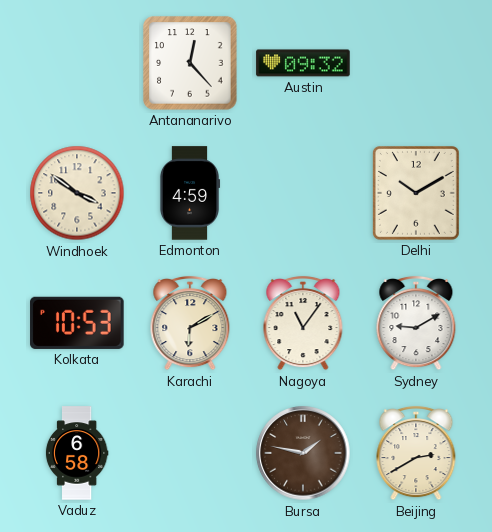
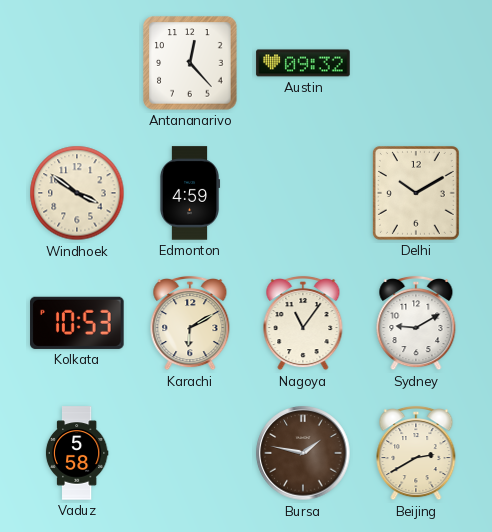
Vaduz: 6:58 -> 5:58
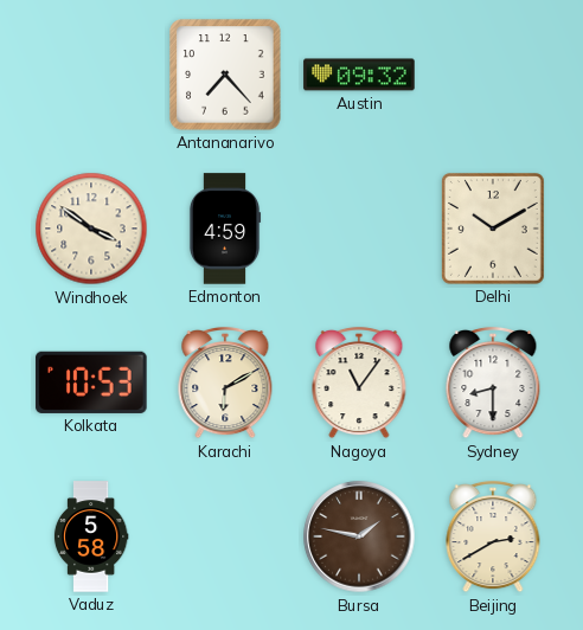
Antananarivo: 12:23 -> 7:23
Sydney: 9:10 -> 8:30
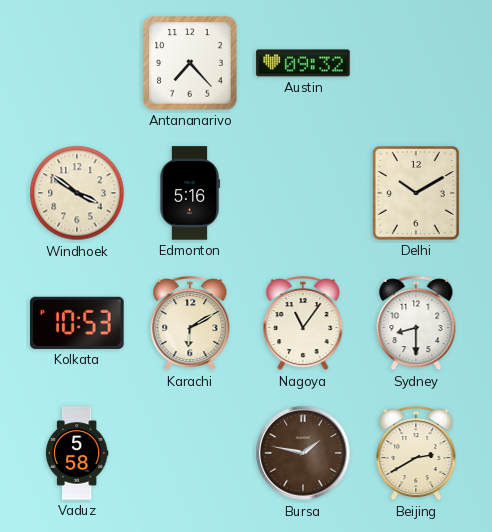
Edmonton: 4:59 -> 5:16
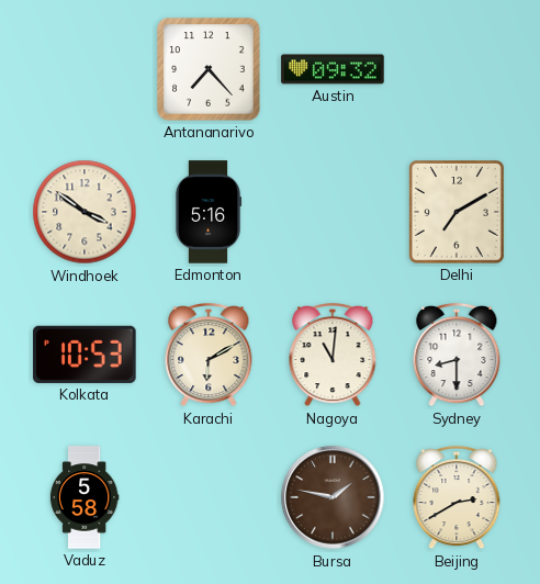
Delhi: 10:10 -> 7:10
Nagoya: 11:06 -> 11:01
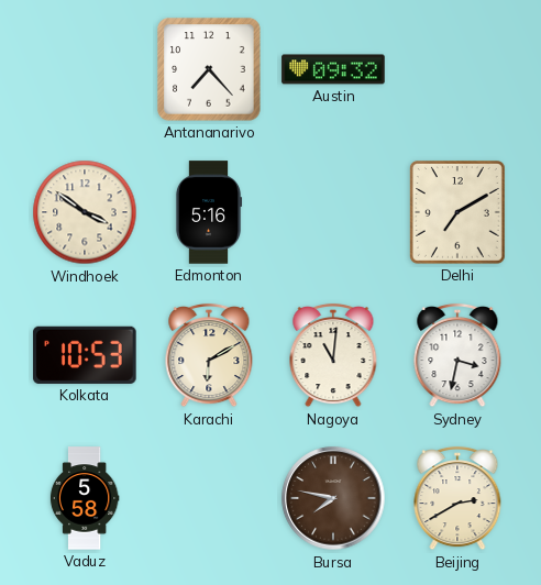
Sydney: 8:30 -> 3:32
Bursa: 1:47 -> 7:47
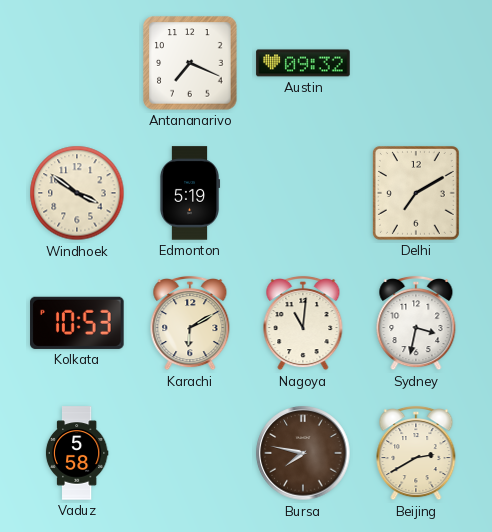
Antananarivo: 7:23 -> 7:19
Edmonton: 5:16 -> 5:19
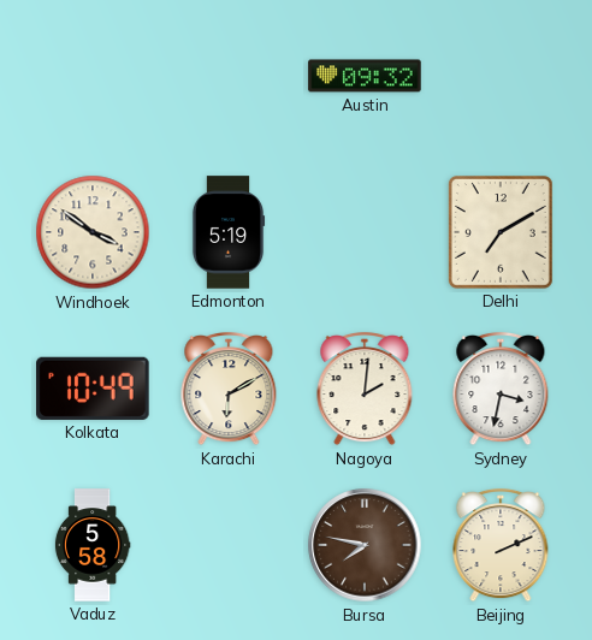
Antananarivo: 7:19 -> none
Kolkata: 10:53 -> 10:49
Nagoya: 11:01 -> 2:01
Beijing: 2:40 -> 2:11
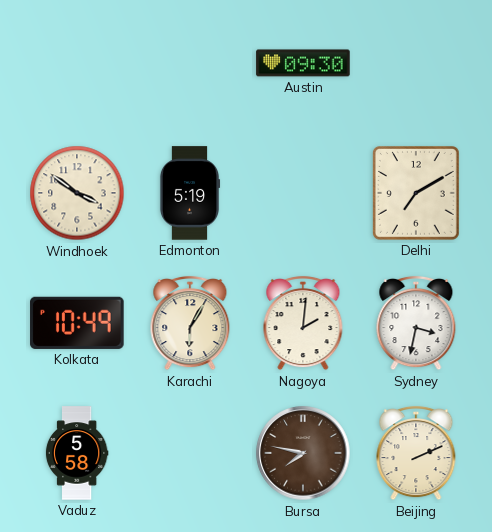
Austin: 09:32 -> 09:30
Karachi: 6:10 -> 6:05
